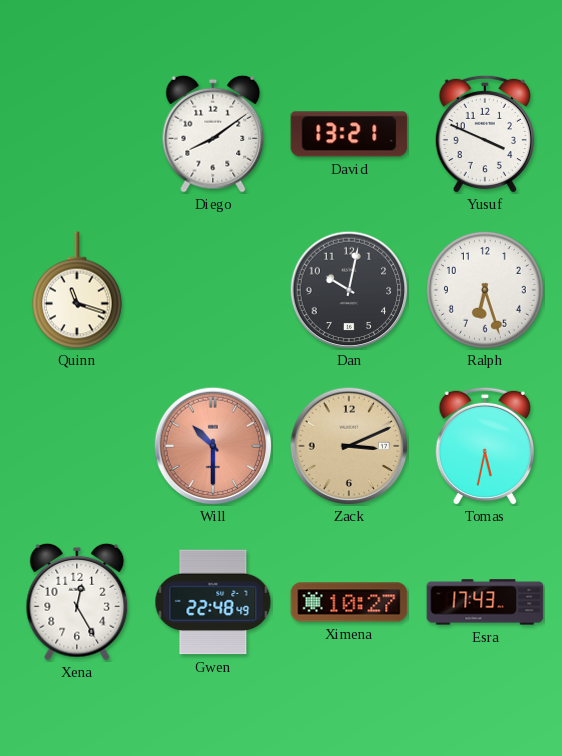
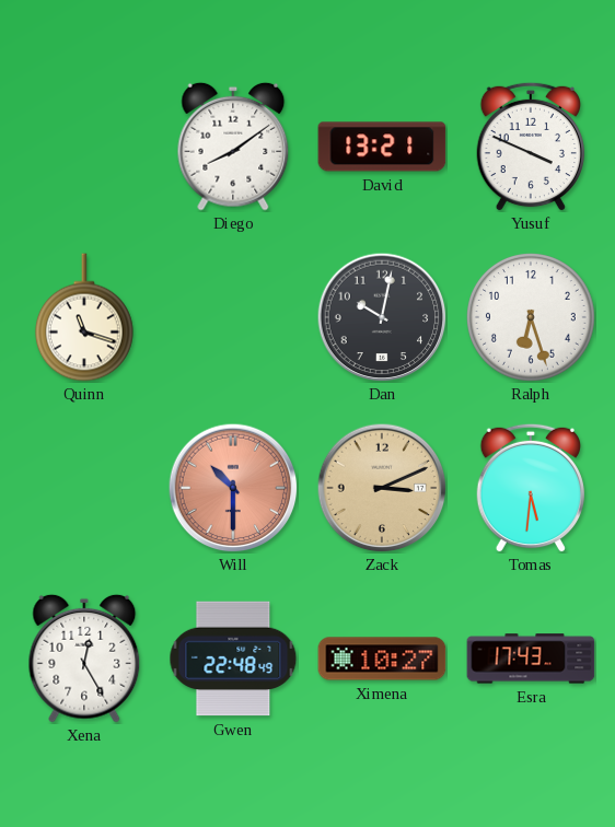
Tomas: 5:32 -> 5:31
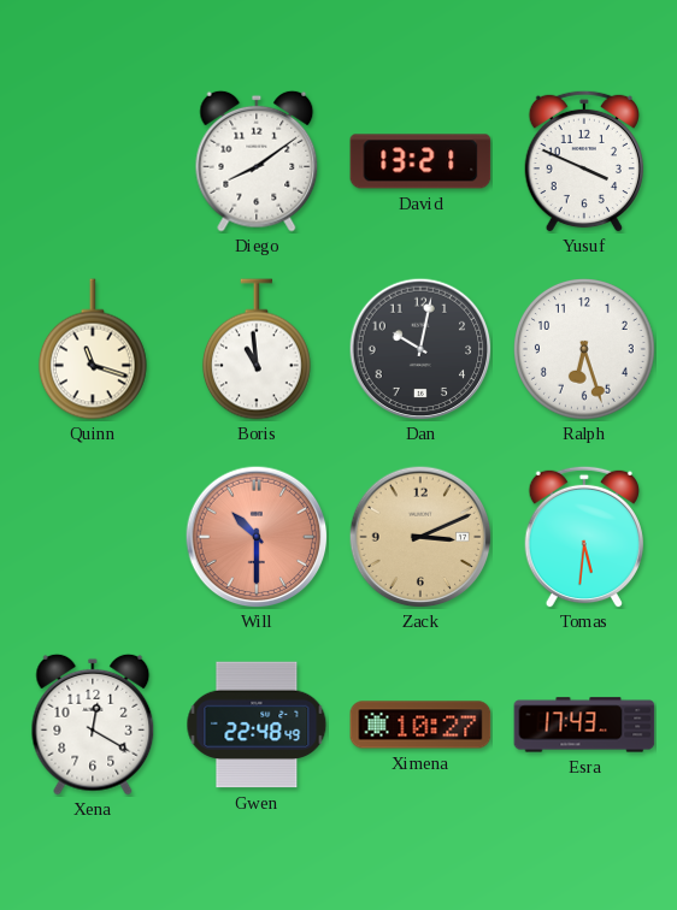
Boris: none -> 10:59
Xena: 12:25 -> 12:20
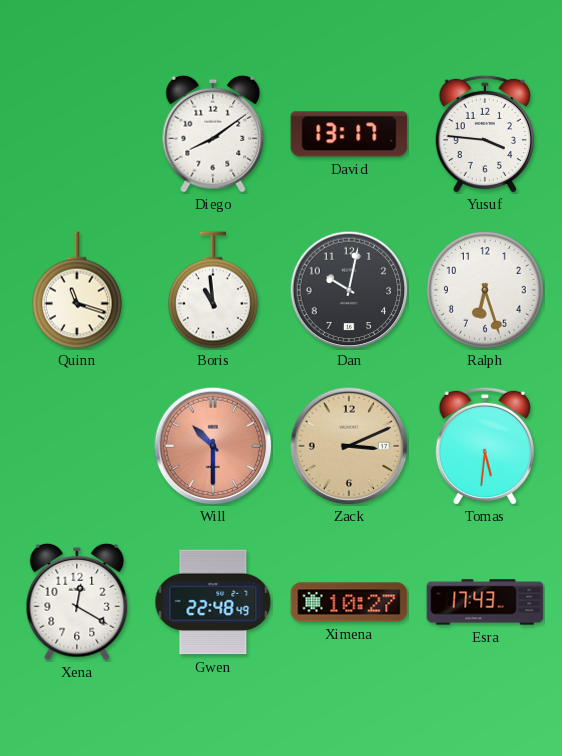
David: 13:21 -> 13:17
Yusuf: 3:49 -> 3:46
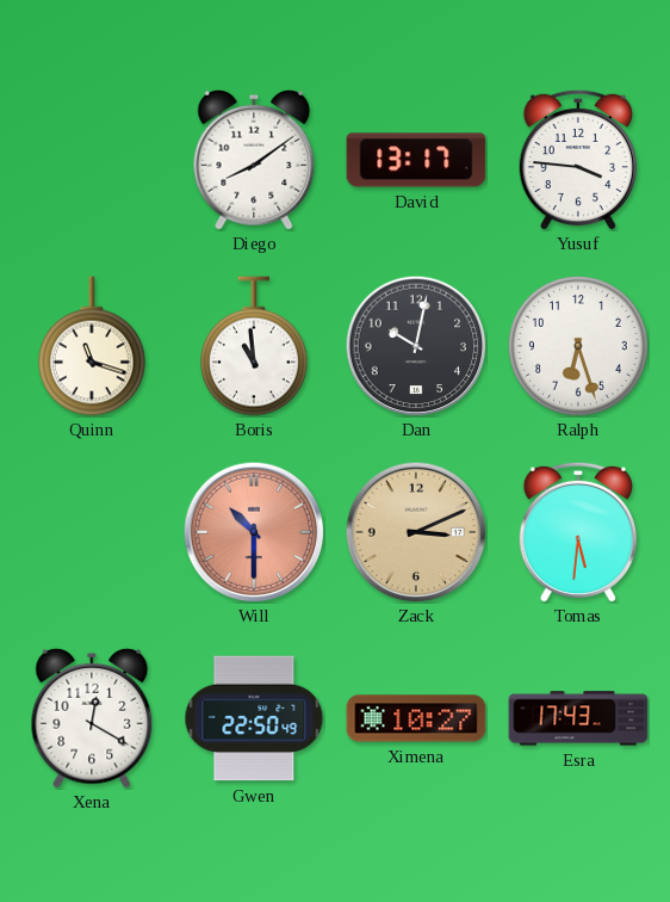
Gwen: 22:48 -> 22:50
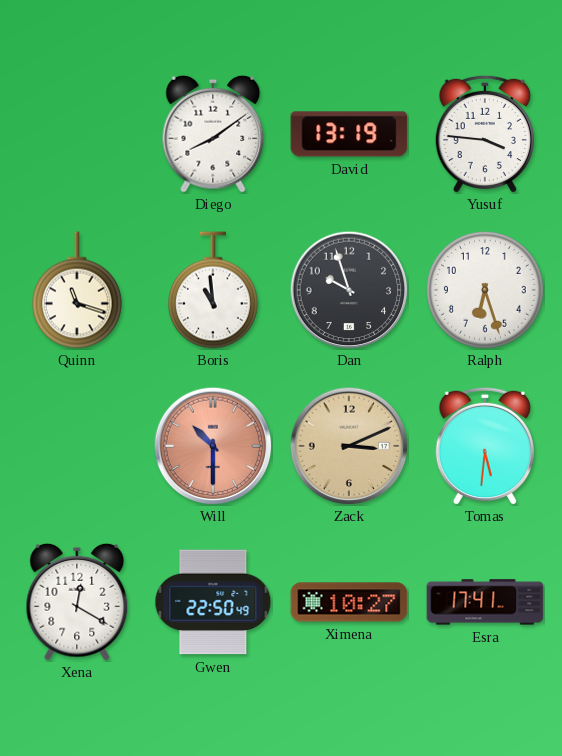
David: 13:17 -> 13:19
Dan: 10:02 -> 9:57
Esra: 17:43 -> 17:41
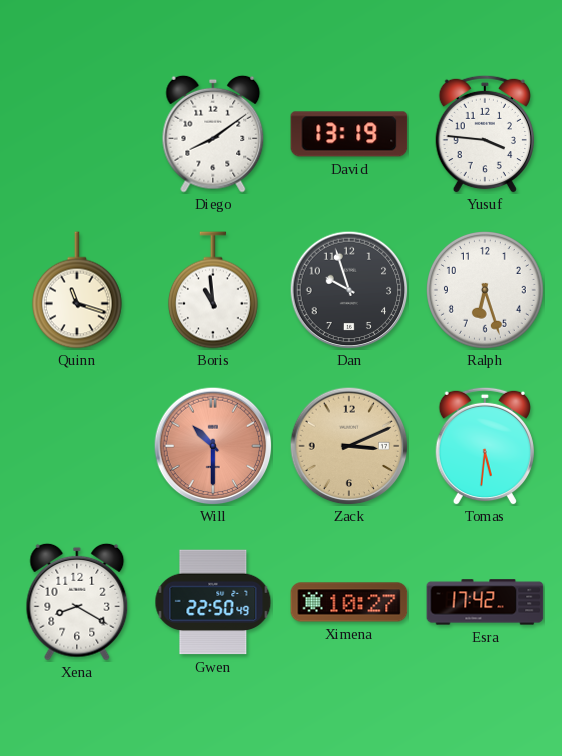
Xena: 12:20 -> 8:20
Esra: 17:41 -> 17:42
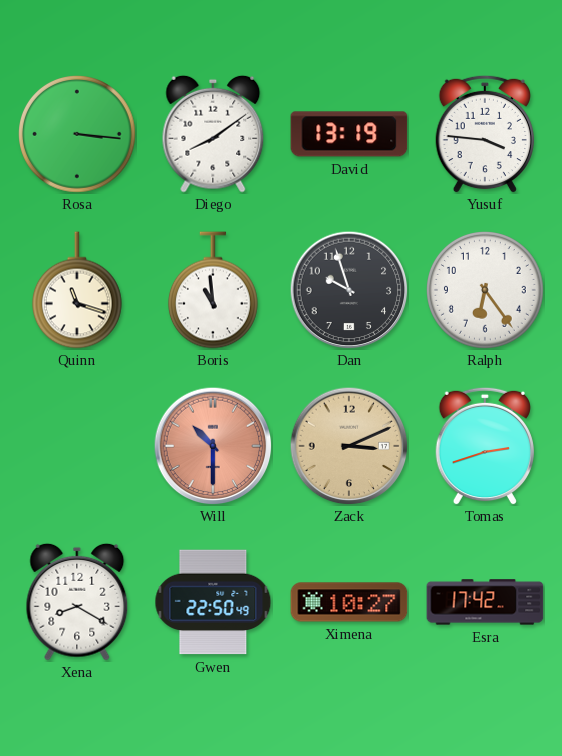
Rosa: none -> 3:16
Ralph: 6:27 -> 6:24
Tomas: 5:31 -> 2:42
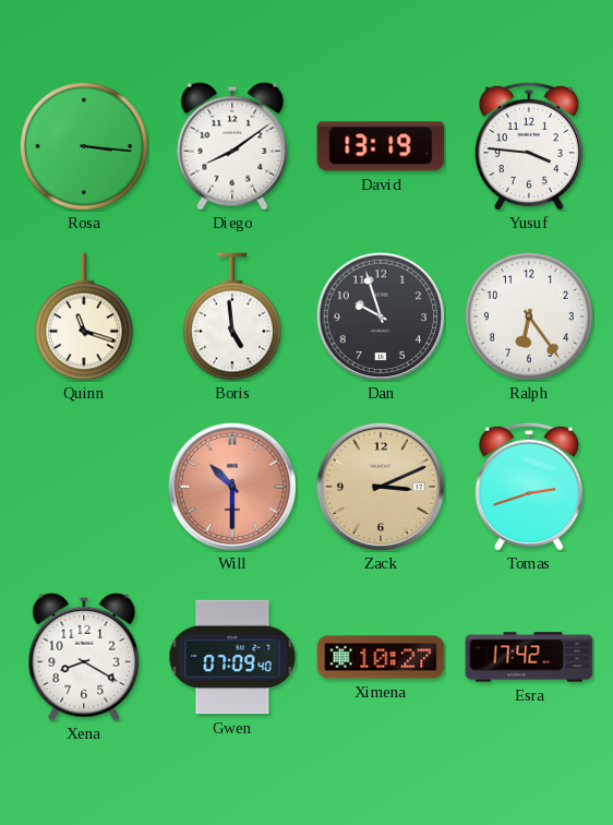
Boris: 10:59 -> 4:59
Gwen: 22:50 -> 07:09
